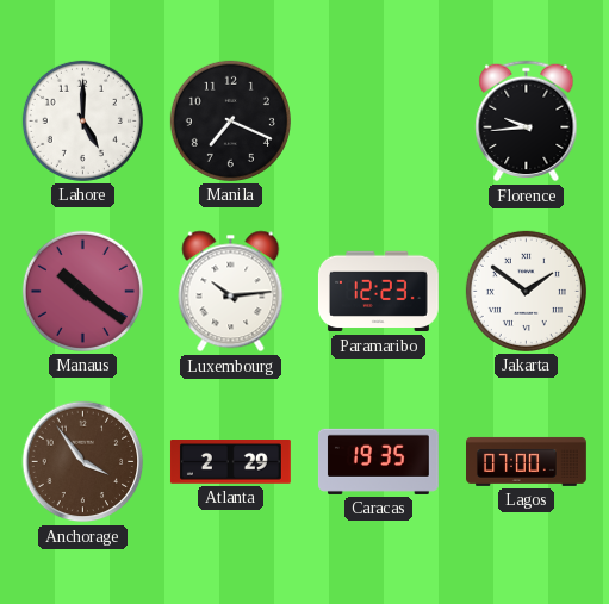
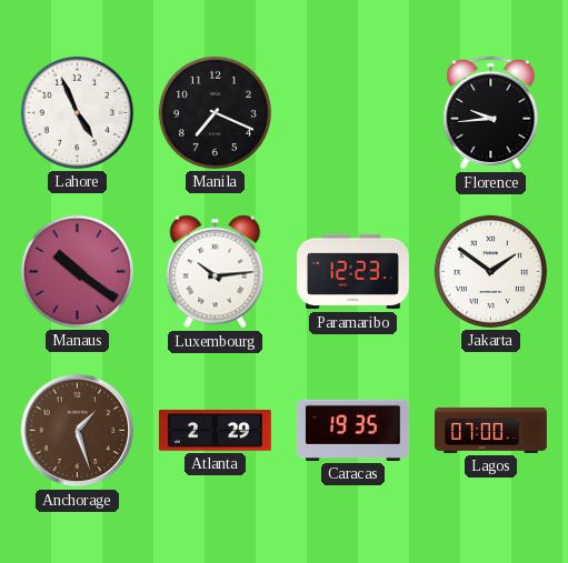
Lahore: 5:00 -> 4:56
Anchorage: 3:54 -> 1:27
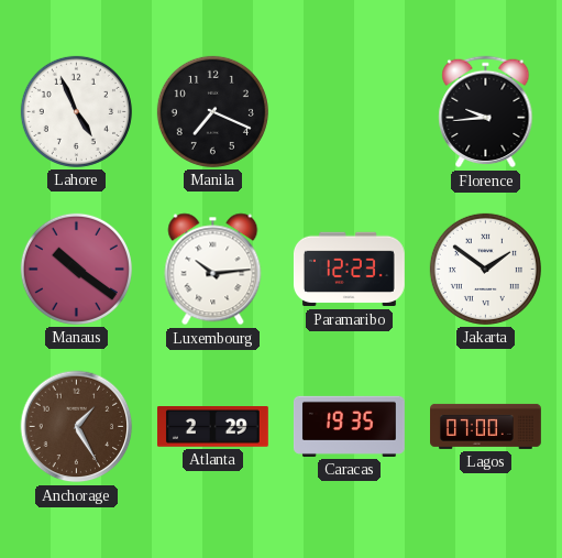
Anchorage: 1:27 -> 1:25
